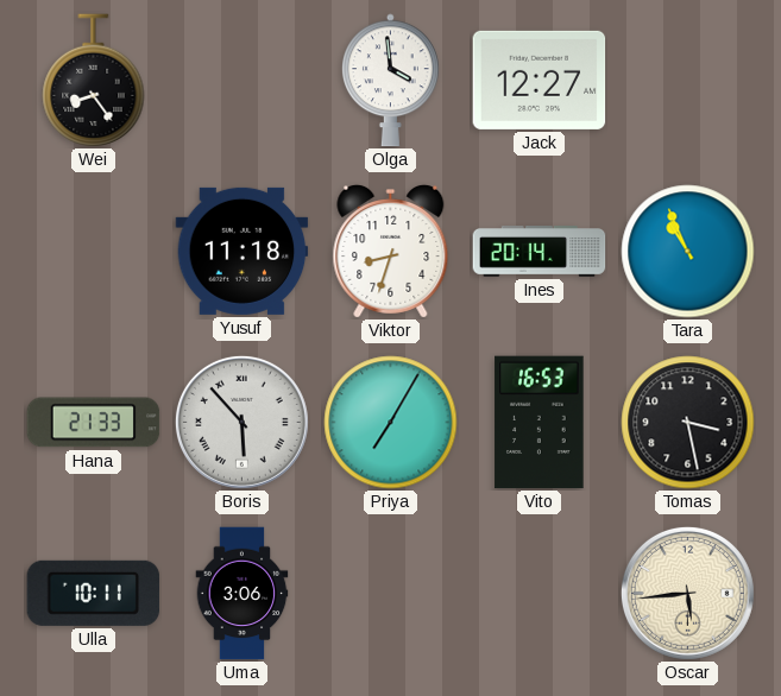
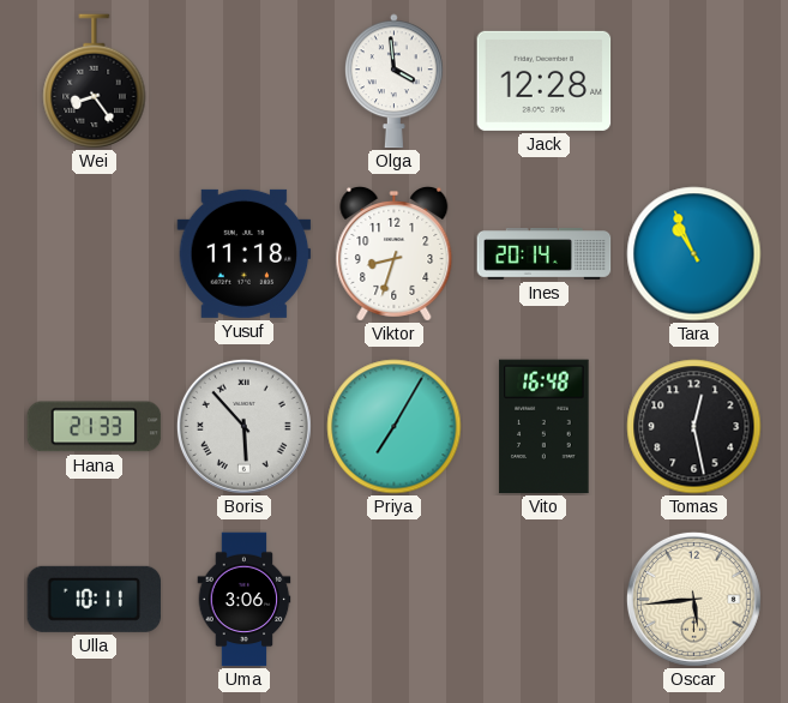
Jack: 12:27 -> 12:28
Vito: 16:53 -> 16:48
Tomas: 3:28 -> 12:28
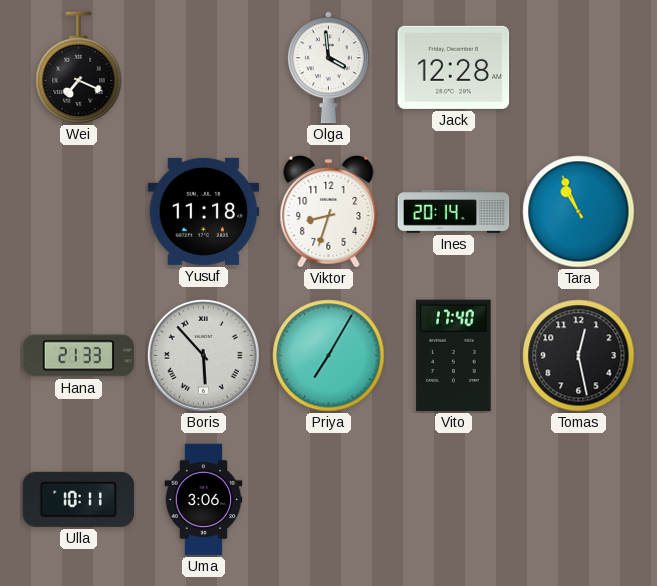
Wei: 8:24 -> 7:19
Vito: 16:48 -> 17:40
Oscar: 5:44 -> none
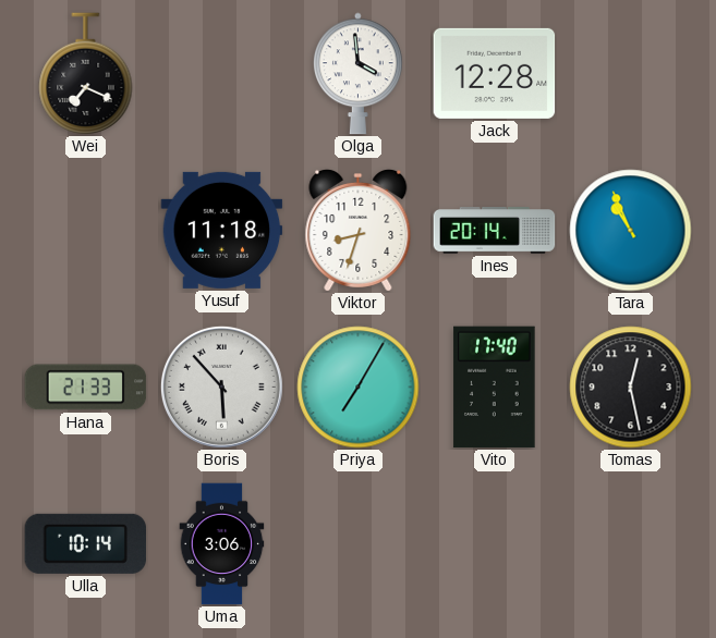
Ulla: 10:11 -> 10:14
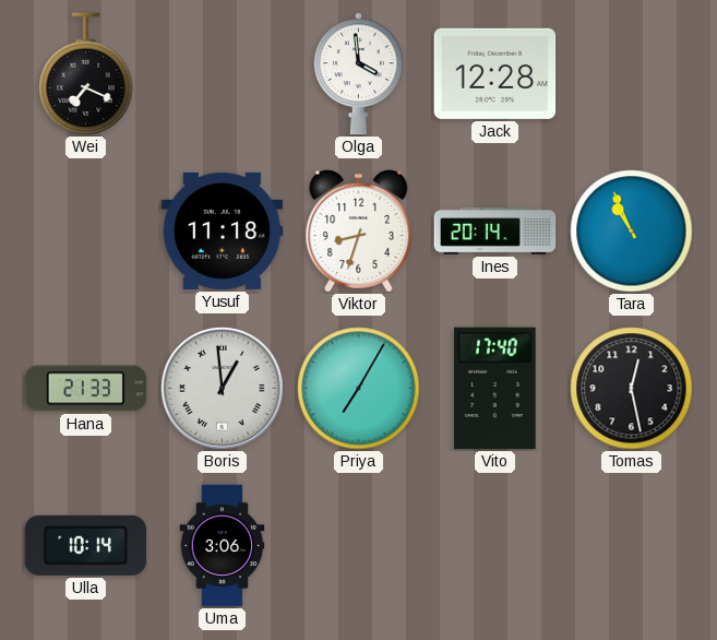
Boris: 5:53 -> 12:59
